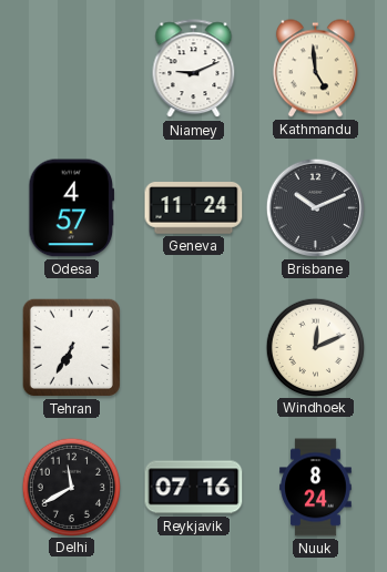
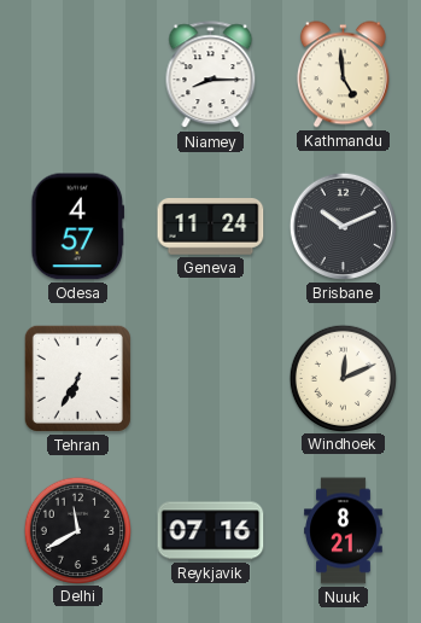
Niamey: 9:11 -> 8:15
Nuuk: 8:24 -> 8:21
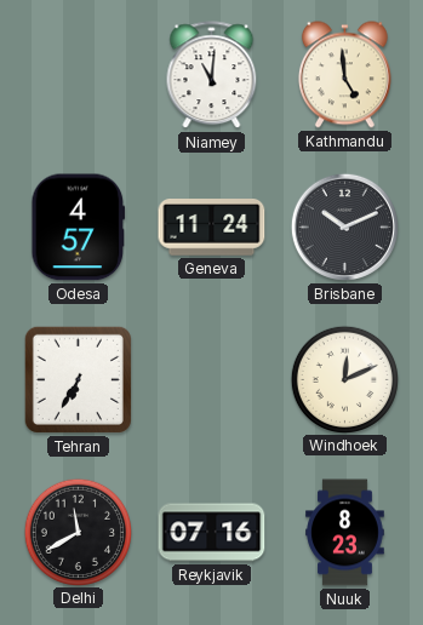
Niamey: 8:15 -> 11:01
Nuuk: 8:21 -> 8:23
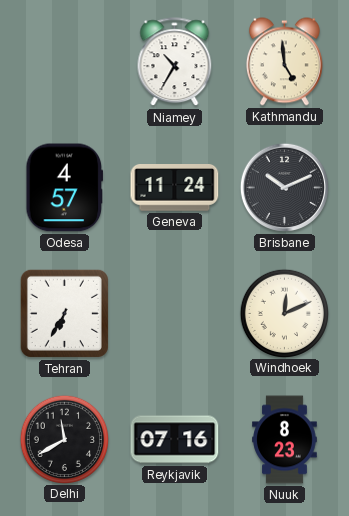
Niamey: 11:01 -> 10:35
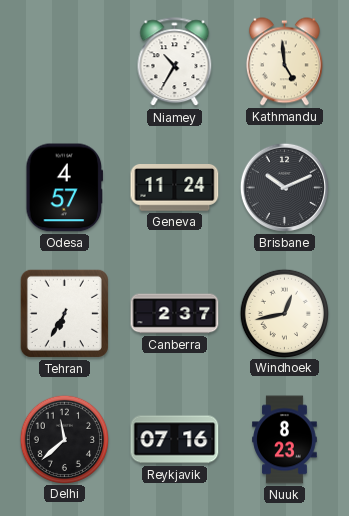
Canberra: none -> 2:37
Windhoek: 12:11 -> 12:43
Delhi: 11:40 -> 11:38
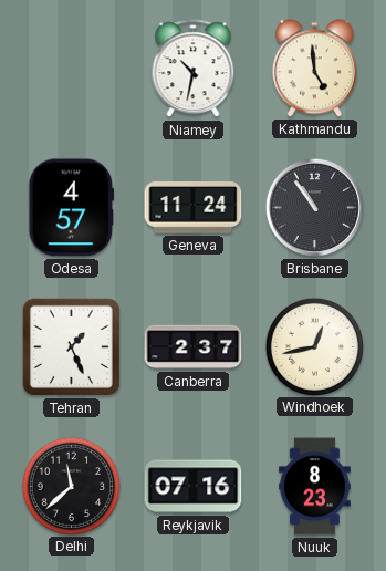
Niamey: 10:35 -> 10:32
Brisbane: 10:11 -> 10:54
Tehran: 6:35 -> 1:26
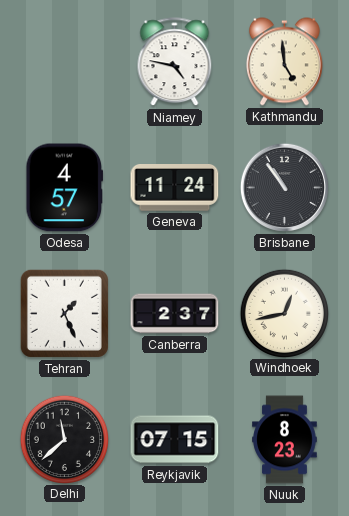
Niamey: 10:32 -> 4:47
Reykjavik: 07:16 -> 07:15
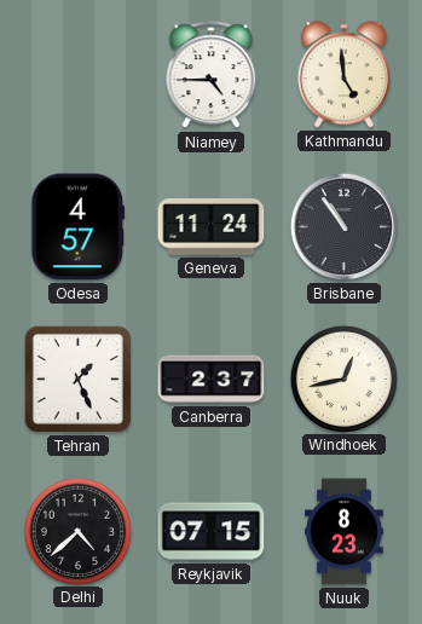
Niamey: 4:47 -> 4:45
Delhi: 11:38 -> 4:38
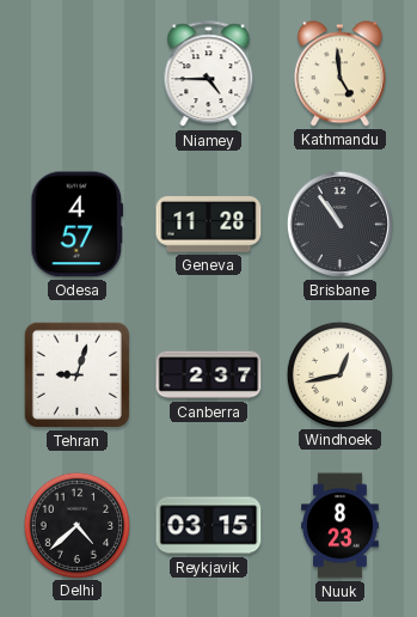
Geneva: 11:24 -> 11:28
Tehran: 1:26 -> 9:03
Reykjavik: 07:15 -> 03:15
